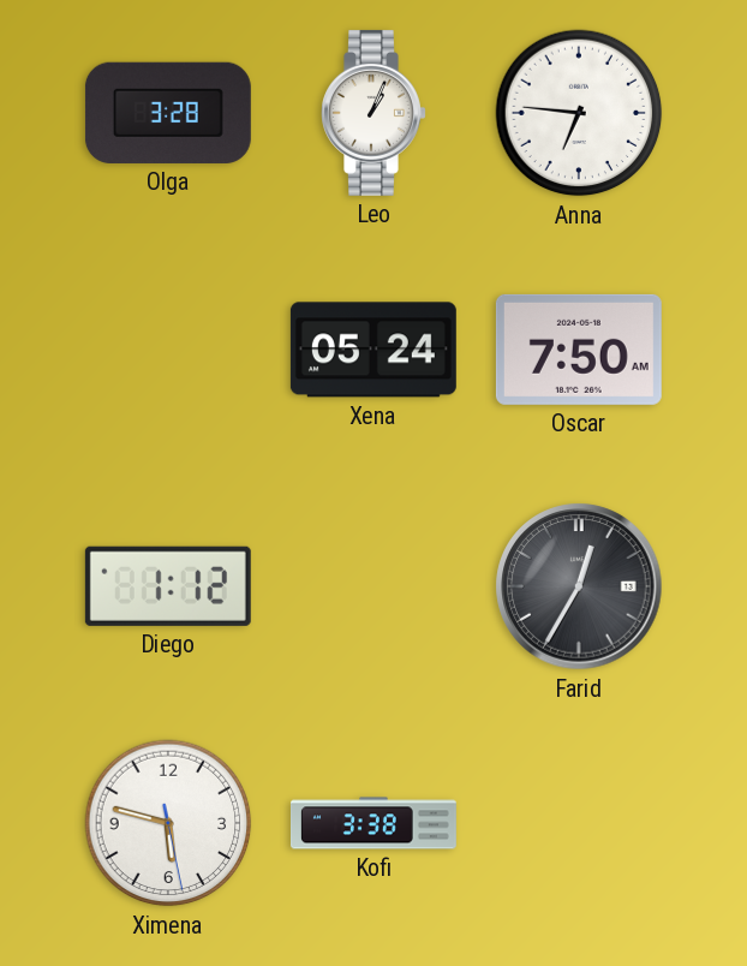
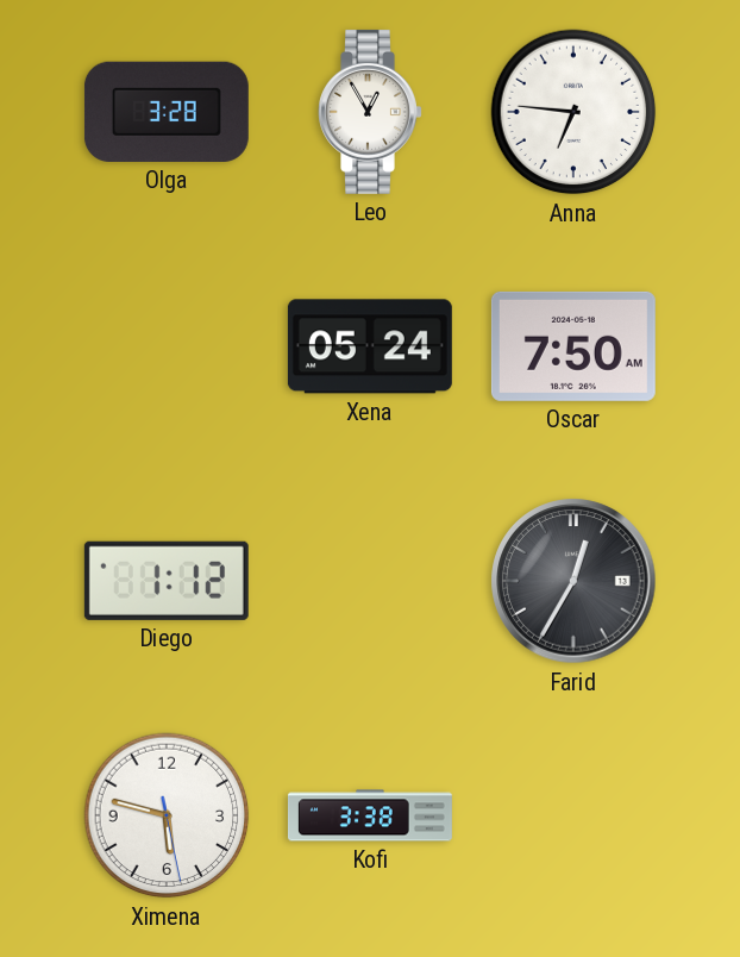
Leo: 1:04 -> 12:55
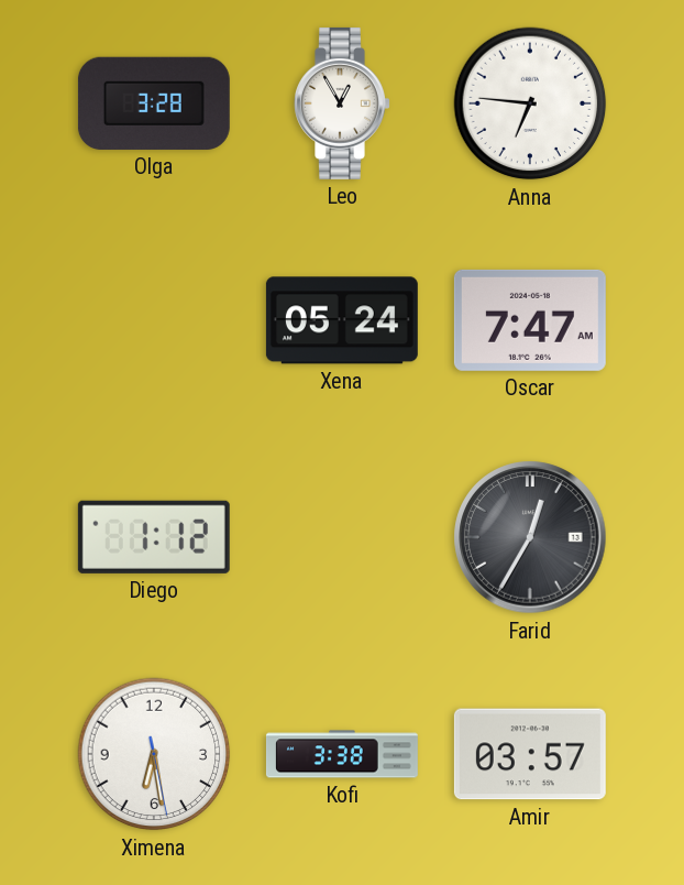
Oscar: 7:50 -> 7:47
Ximena: 5:47 -> 6:28
Amir: none -> 03:57
